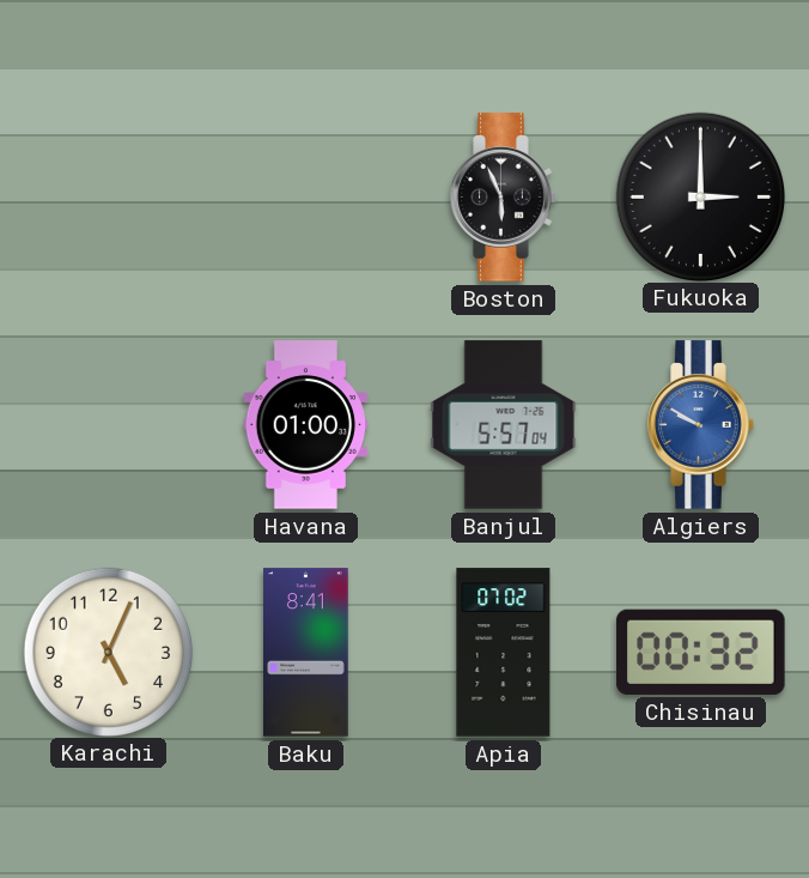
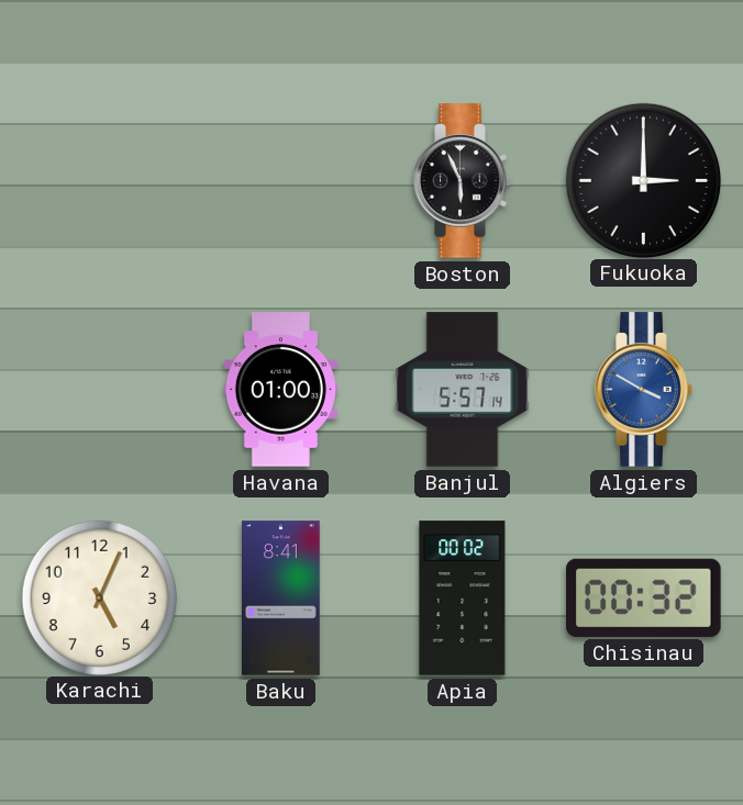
Banjul: 5:57:04 -> 5:57:14
Algiers: 9:50 -> 3:50
Apia: 07:02 -> 00:02
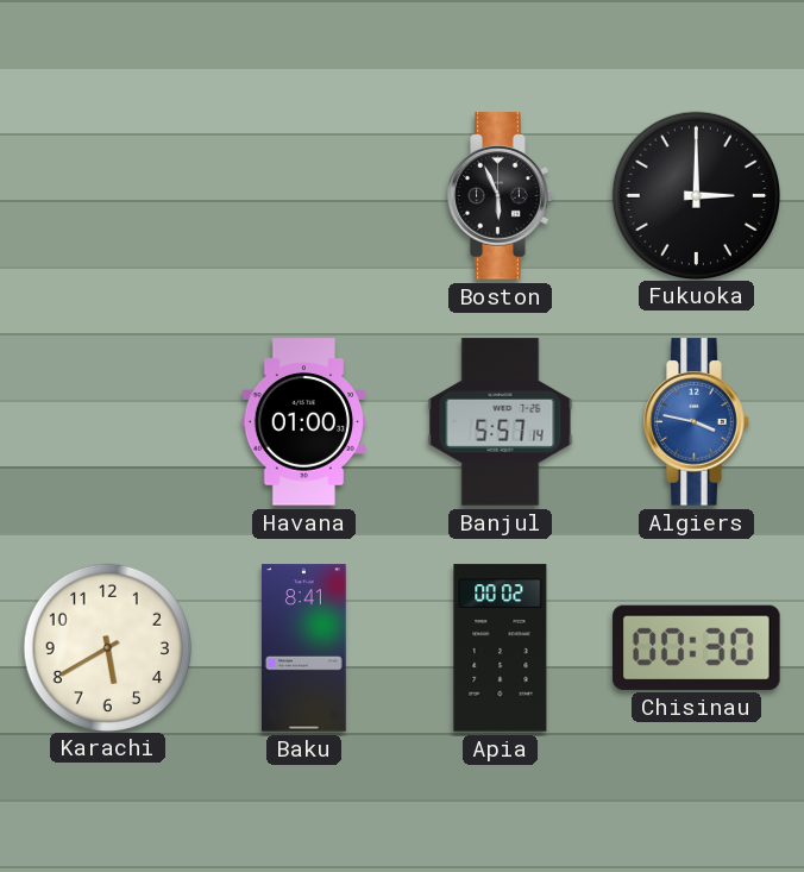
Algiers: 3:50 -> 3:47
Karachi: 5:04 -> 5:40
Chisinau: 00:32 -> 00:30
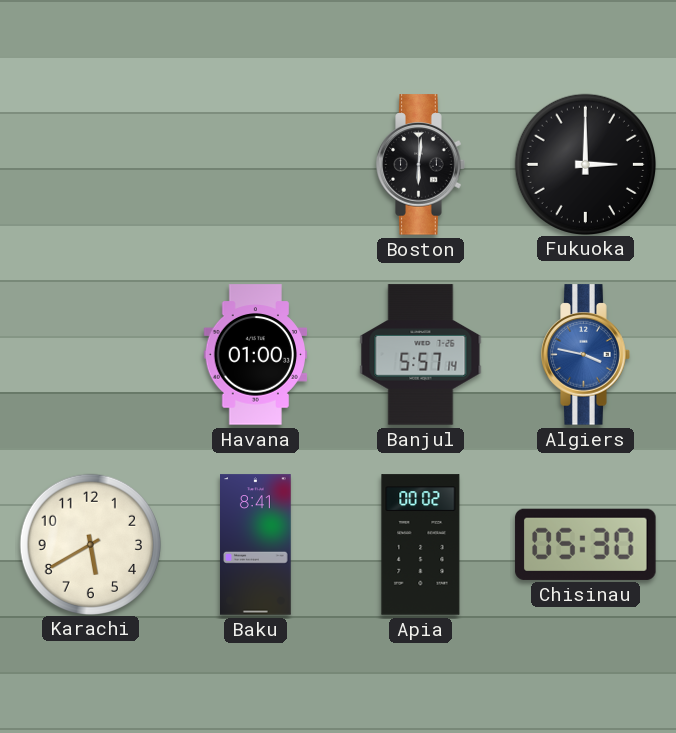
Boston: 5:56 -> 6:01
Chisinau: 00:30 -> 05:30
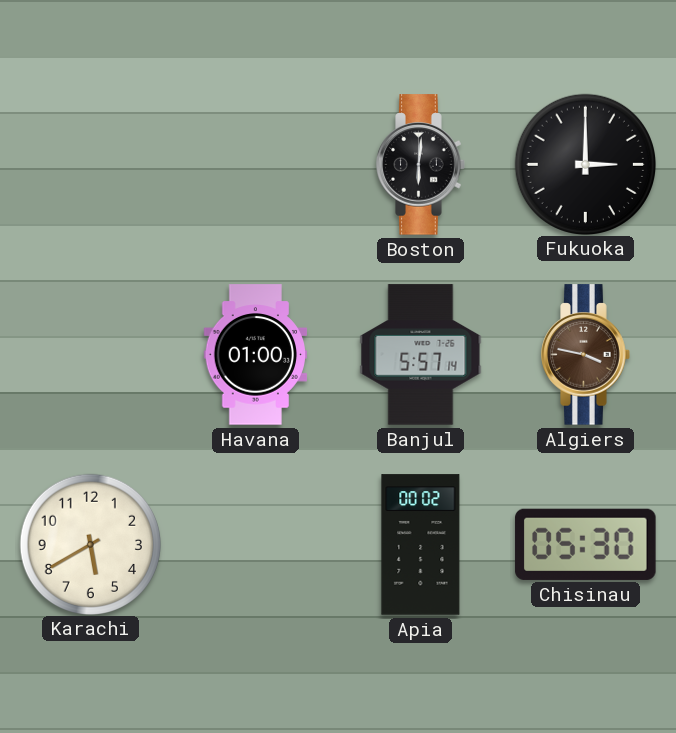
Algiers dial: blue -> brown
Baku: 8:41 -> none
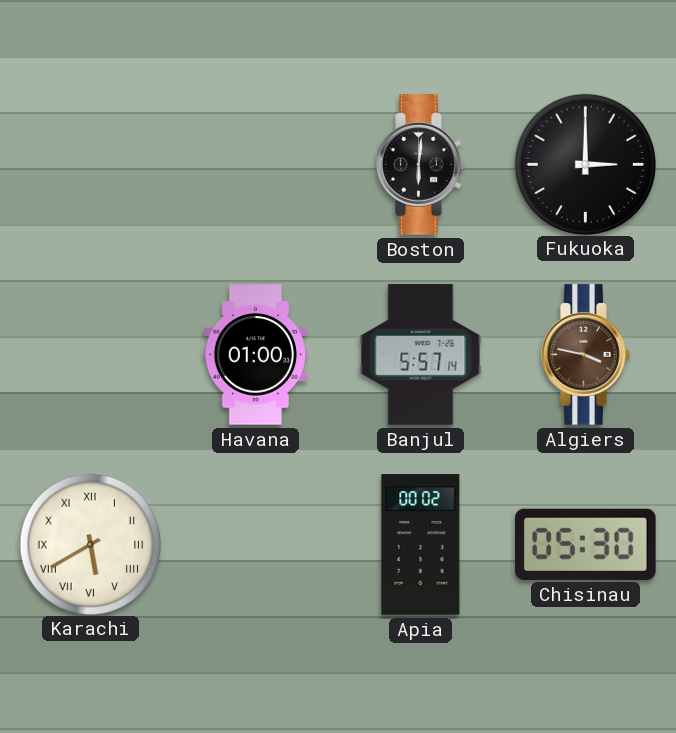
Karachi numerals: Arabic -> Roman
